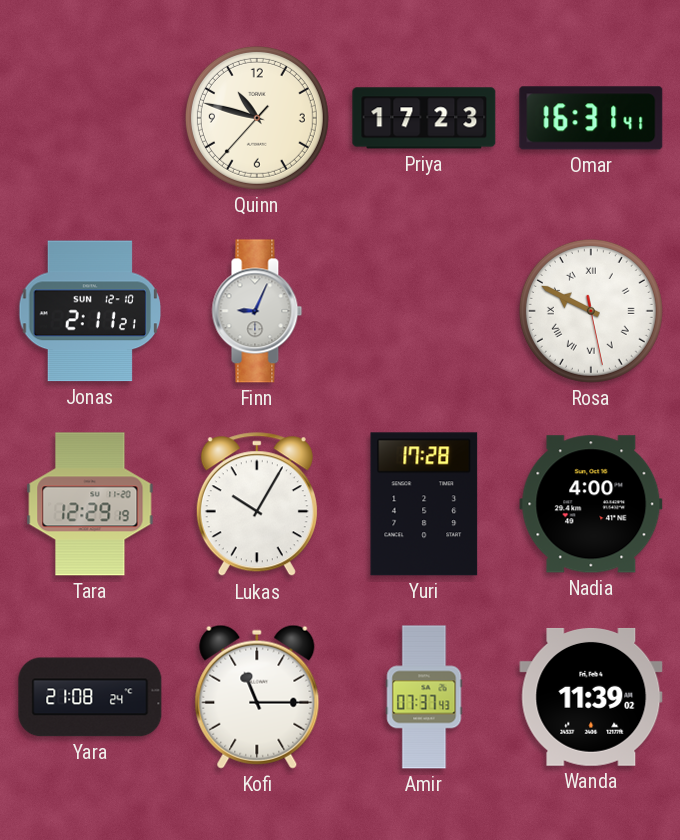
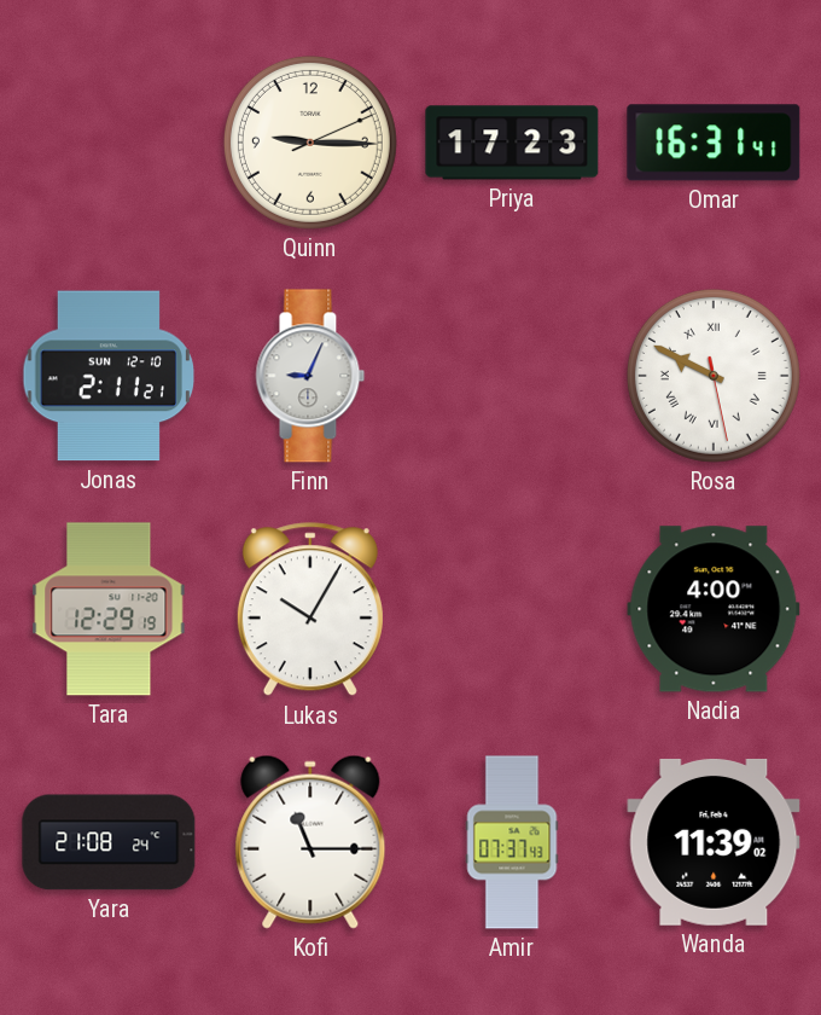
Quinn: 10:47 -> 9:15
Yuri: 17:28 -> none
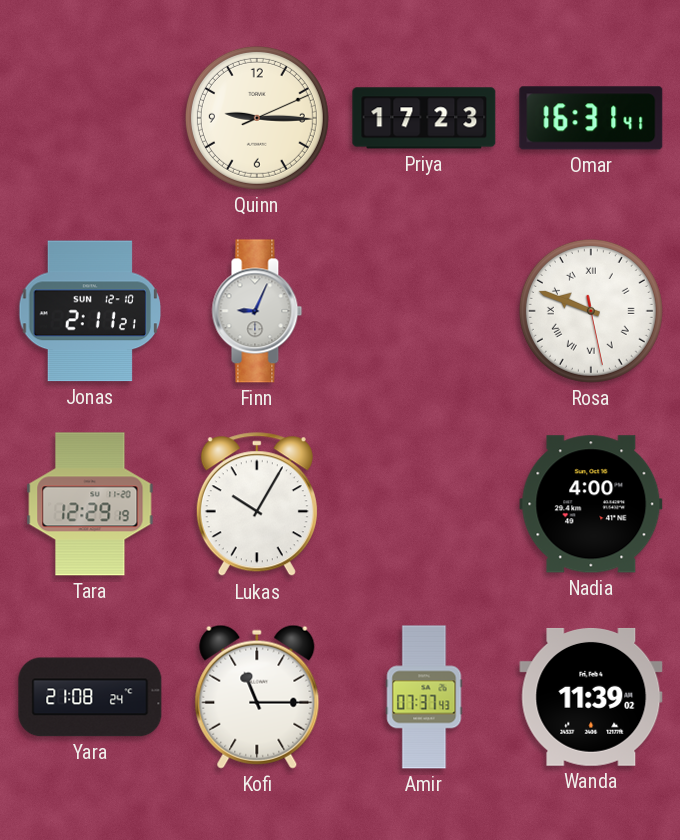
Rosa: 9:49 -> 9:48
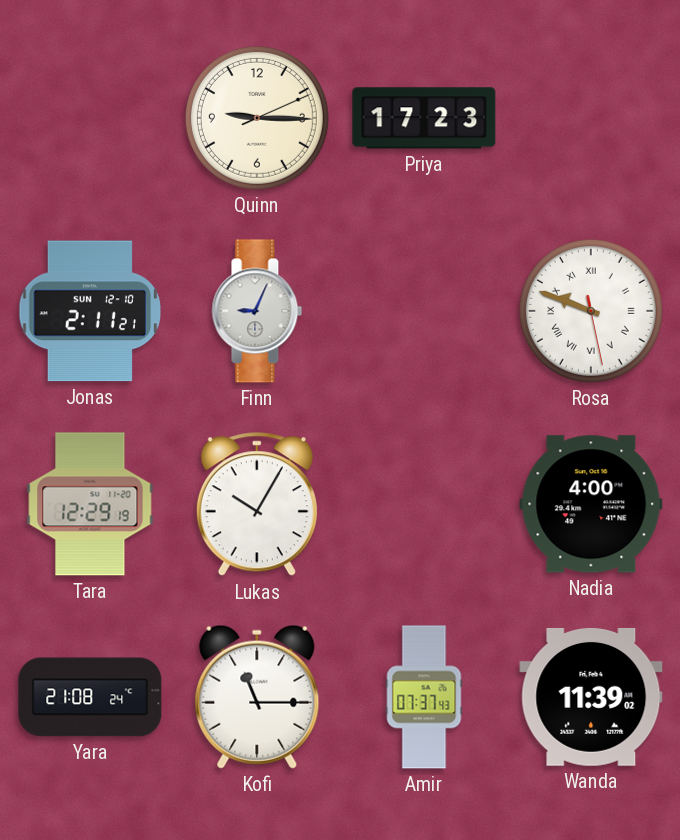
Omar: 16:31 -> none
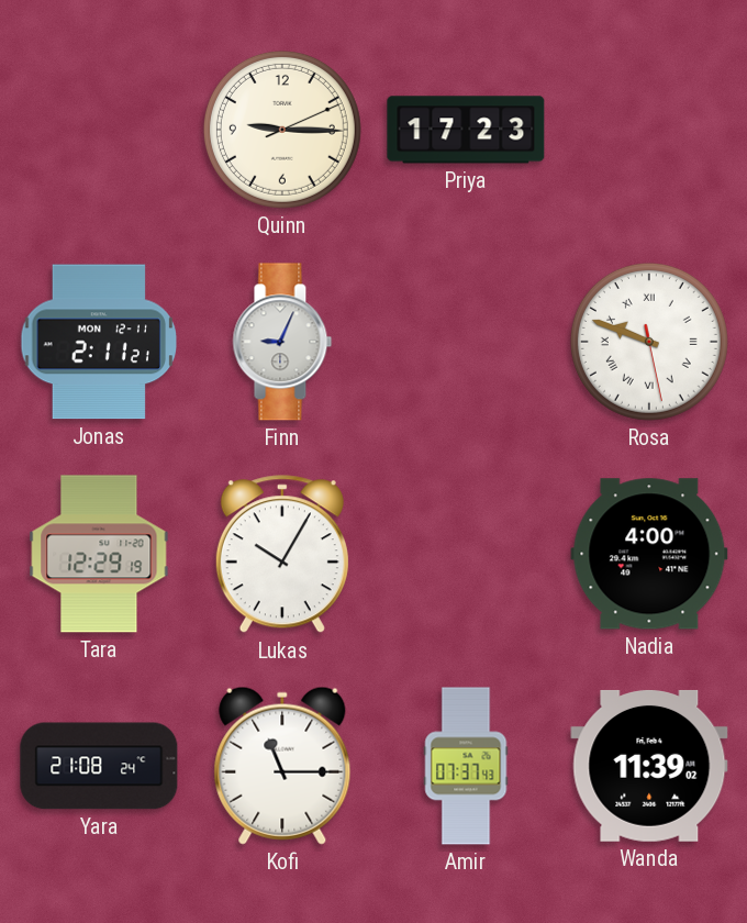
Jonas date: SUN 12-10 -> MON 12-11
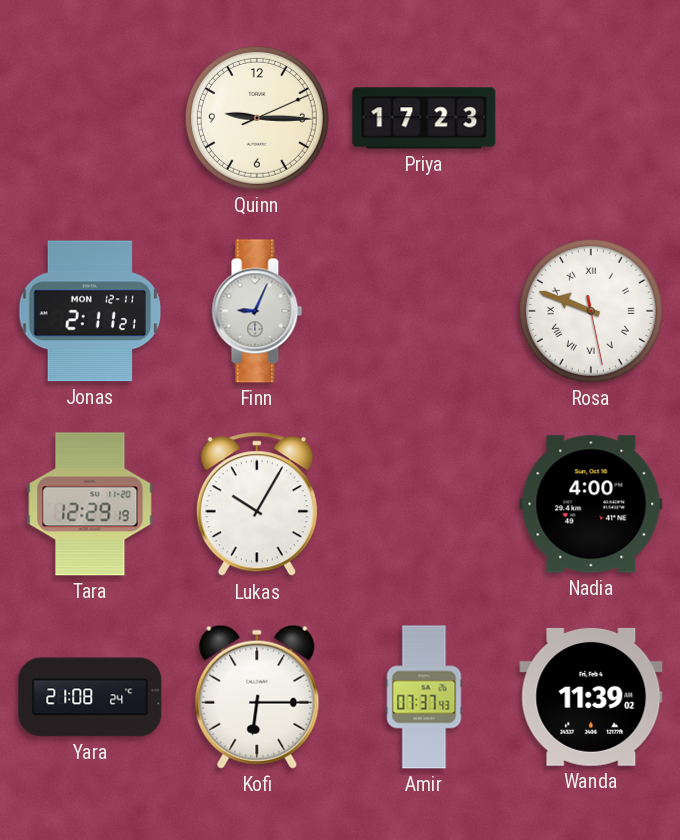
Kofi: 11:15 -> 6:15
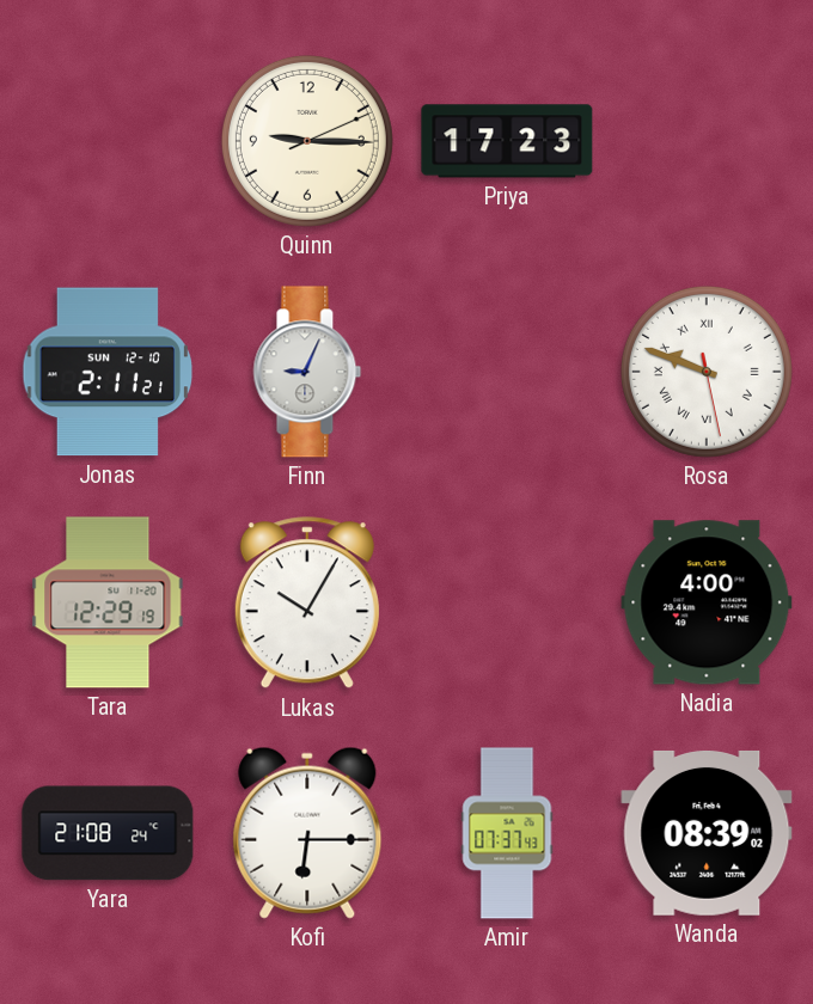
Jonas date: MON 12-11 -> SUN 12-10
Wanda: 11:39 -> 08:39
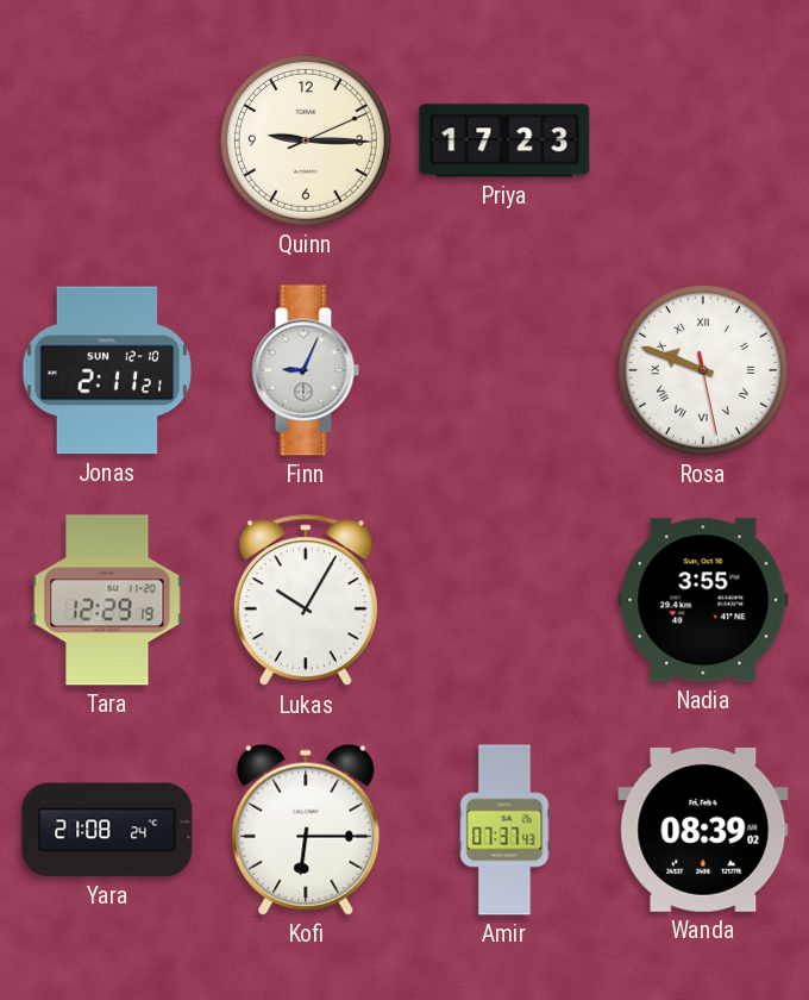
Nadia: 4:00 -> 3:55
